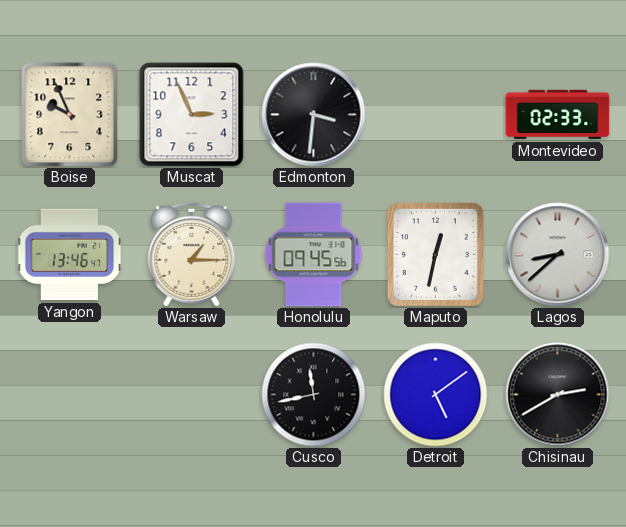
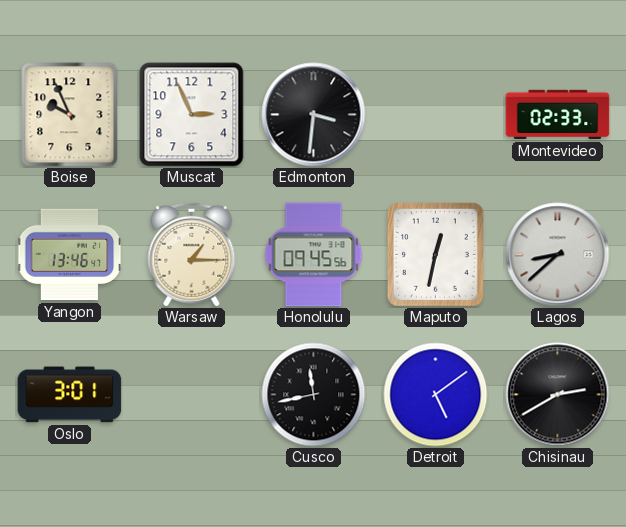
Oslo: none -> 3:01
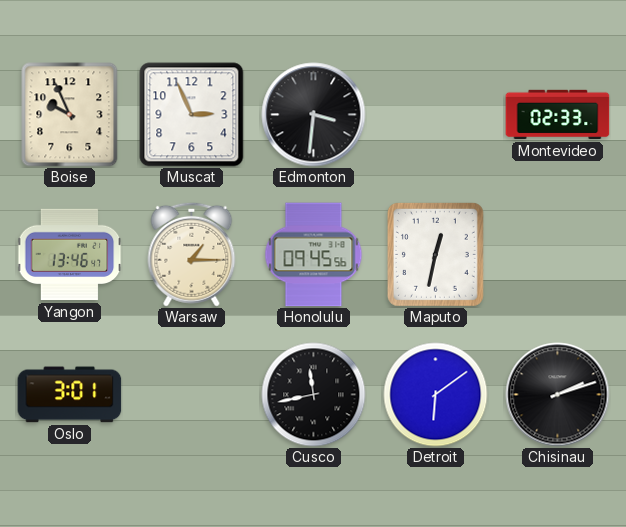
Lagos: 8:38 -> none
Detroit: 5:09 -> 6:09
Chisinau: 2:40 -> 2:12
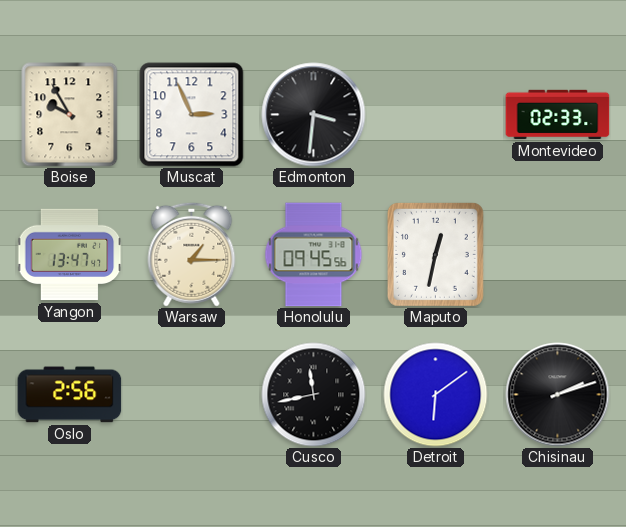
Boise: 9:56 -> 9:55
Yangon: 13:46 -> 13:47
Oslo: 3:01 -> 2:56
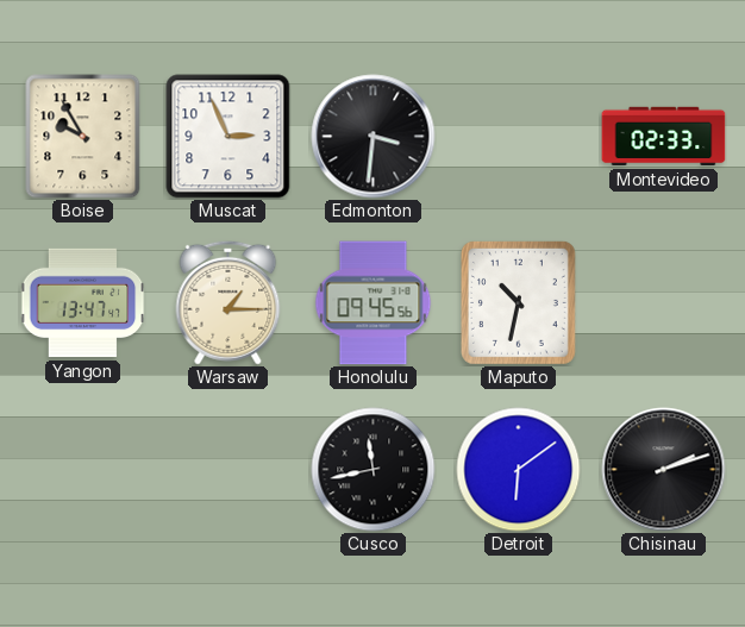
Maputo: 12:32 -> 10:32
Oslo: 2:56 -> none
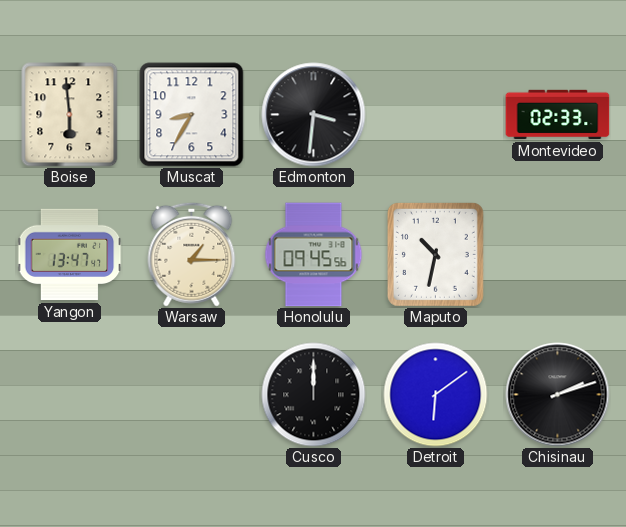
Boise: 9:55 -> 5:59
Muscat: 2:56 -> 8:35
Cusco: 11:43 -> 12:00
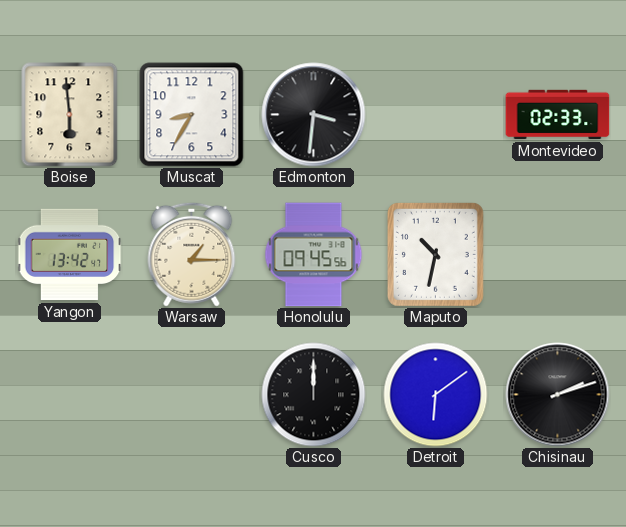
Yangon: 13:47 -> 13:42
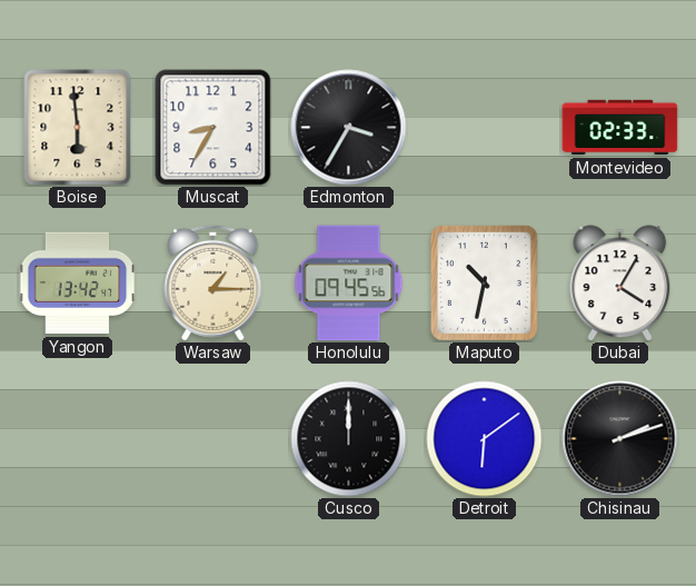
Edmonton: 3:31 -> 3:35
Dubai: none -> 4:05
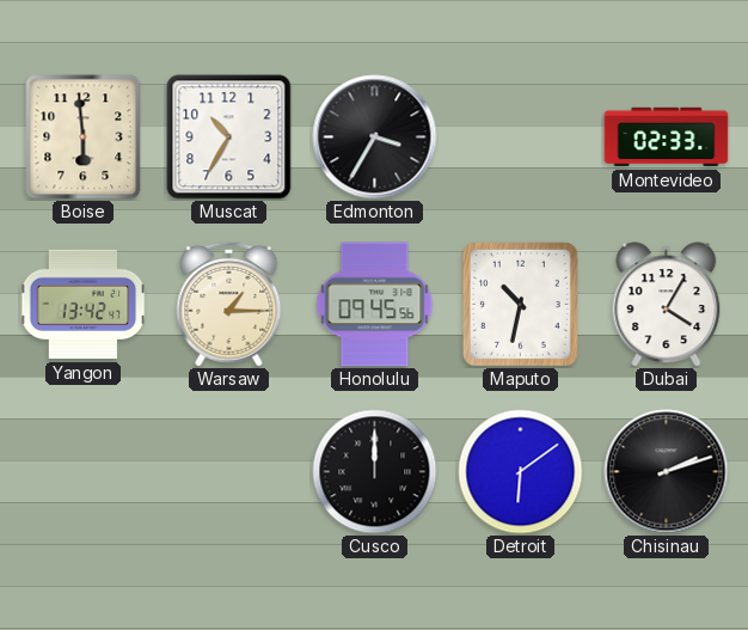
Muscat: 8:35 -> 10:35
